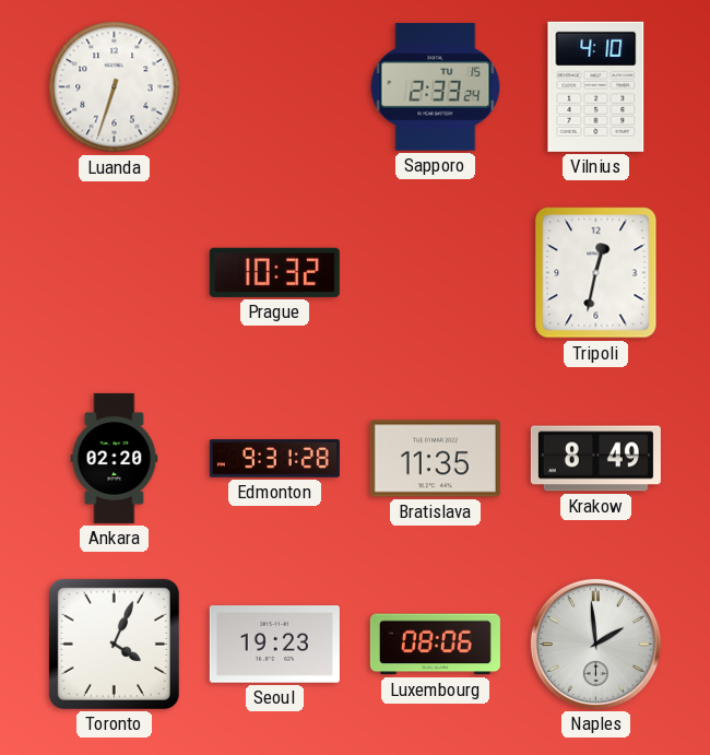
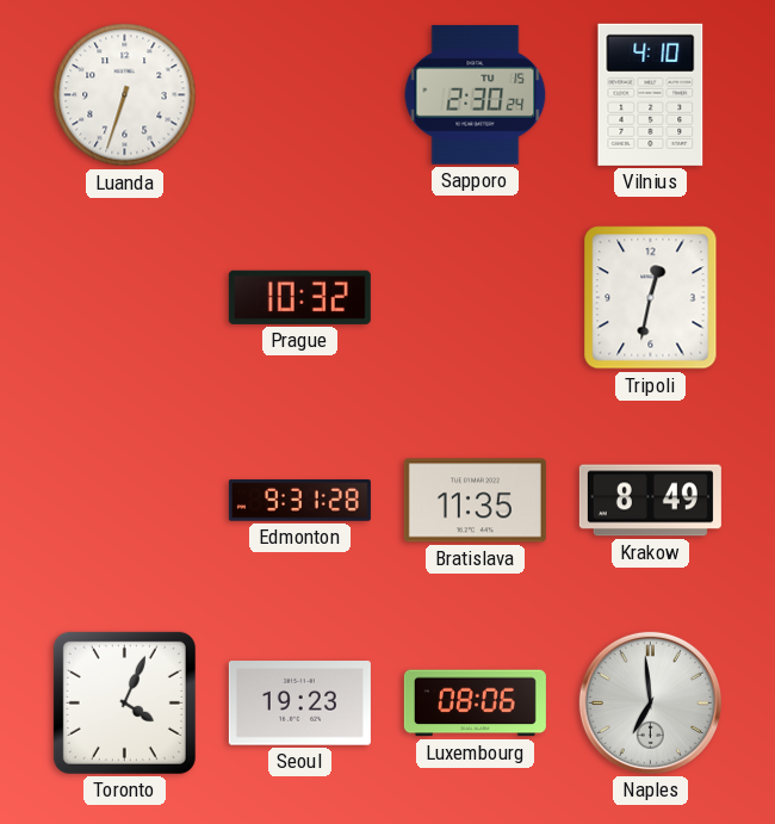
Sapporo: 2:33 -> 2:30
Ankara: 02:20 -> none
Naples: 1:59 -> 6:59
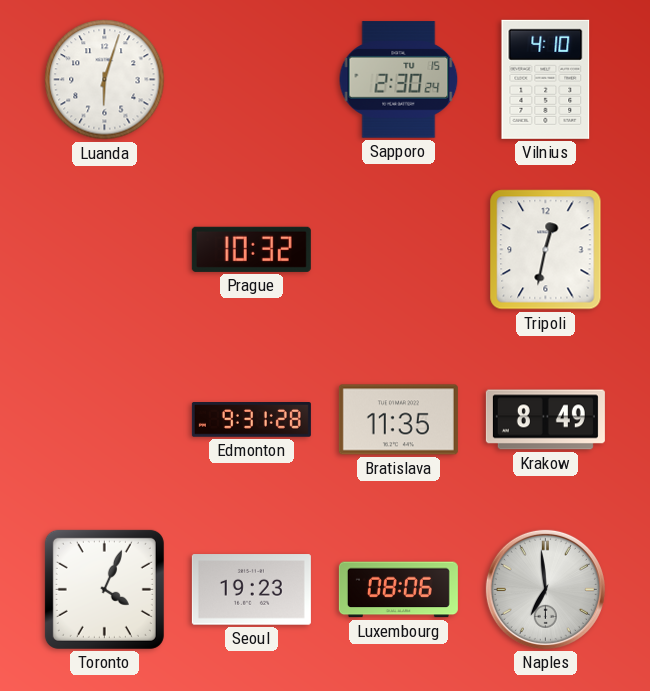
Luanda: 6:33 -> 6:03
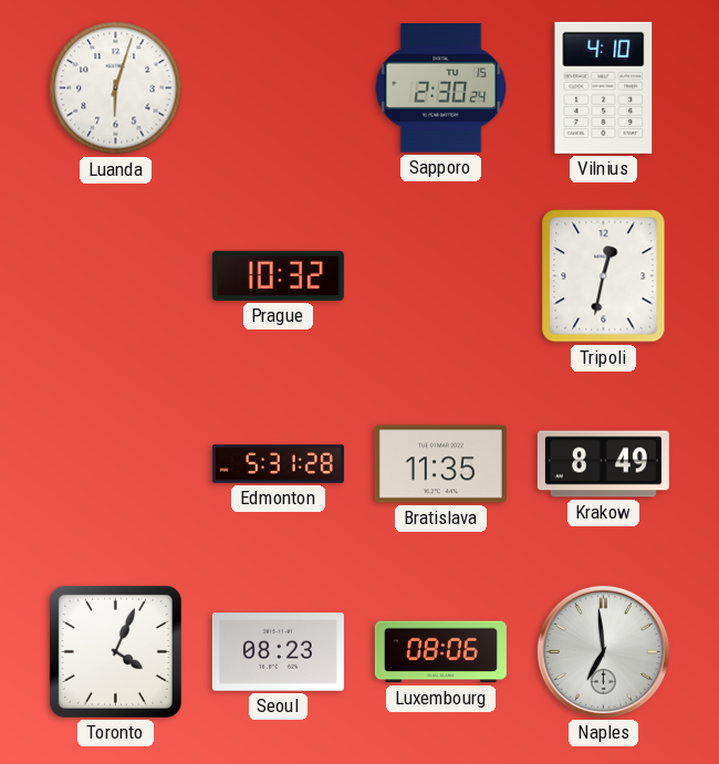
Edmonton: 9:31 -> 5:31
Seoul: 19:23 -> 08:23
